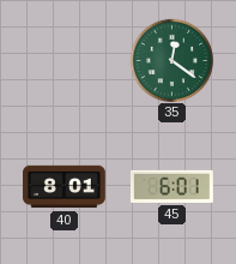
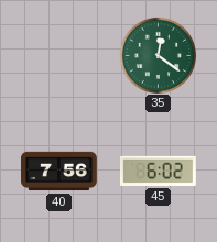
40: 8:01 -> 7:56
45: 6:01 -> 6:02
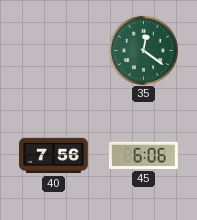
45: 6:02 -> 6:06
